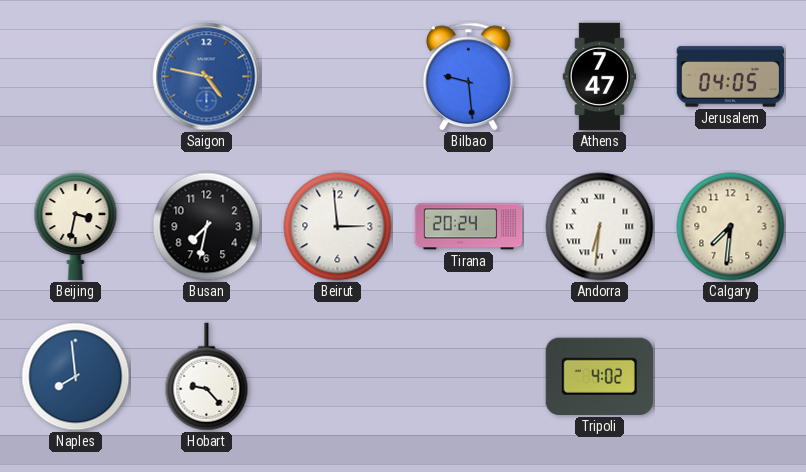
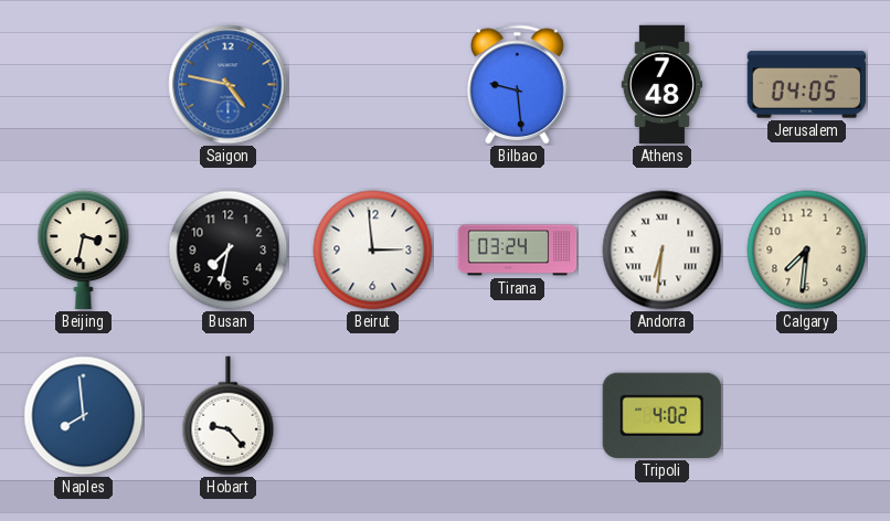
Athens: 7:47 -> 7:48
Tirana: 20:24 -> 03:24
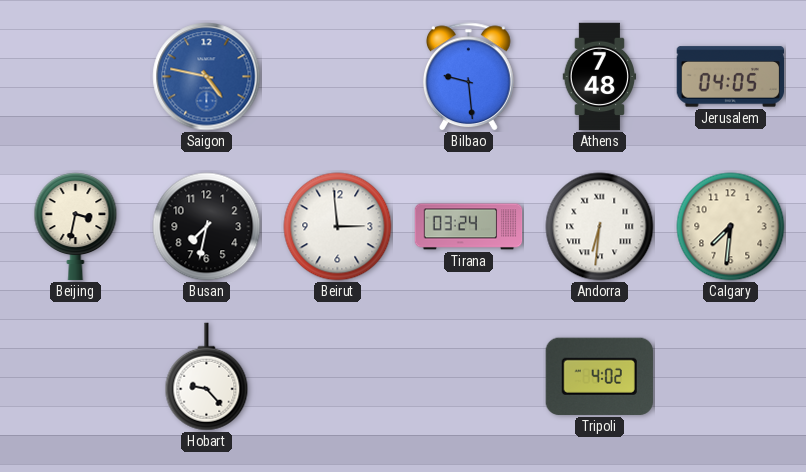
Naples: 7:59 -> none
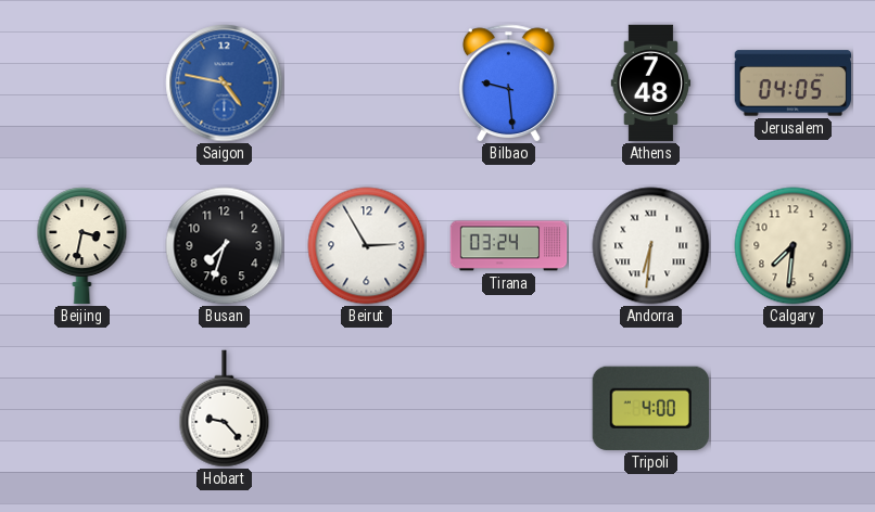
Busan: 7:32 -> 7:33
Beirut: 2:59 -> 2:55
Tripoli: 4:02 -> 4:00
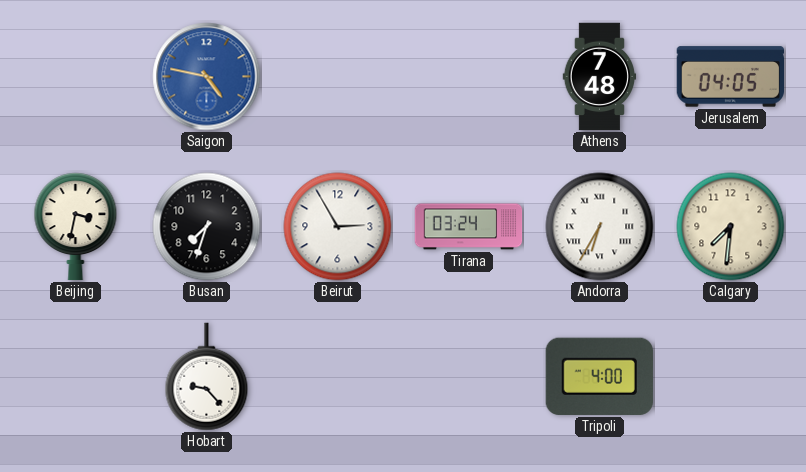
Bilbao: 9:29 -> none
Andorra: 6:31 -> 6:35
